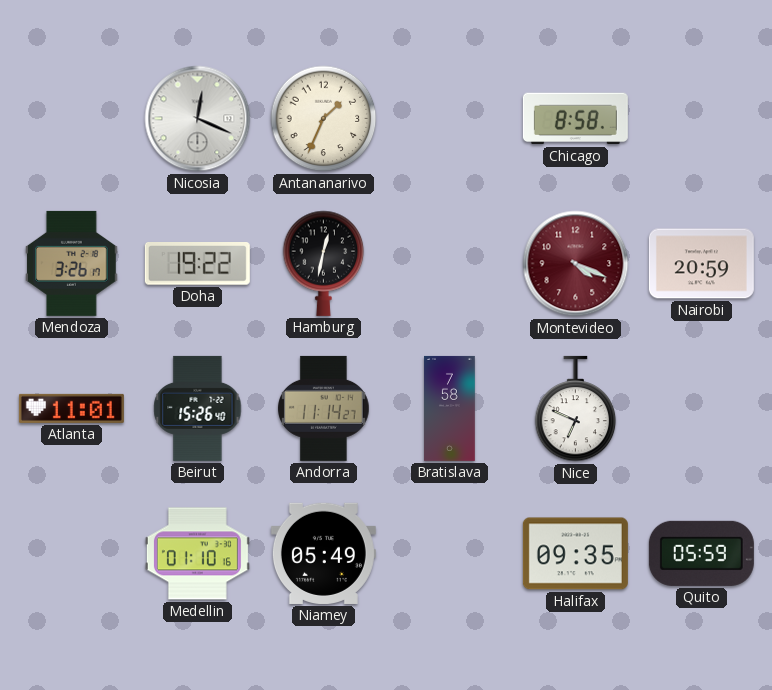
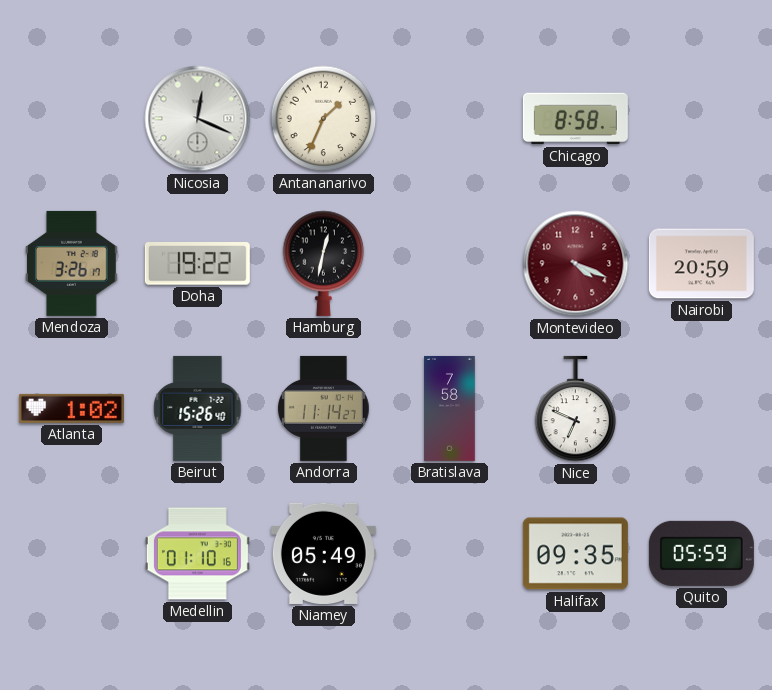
Atlanta: 11:01 -> 1:02
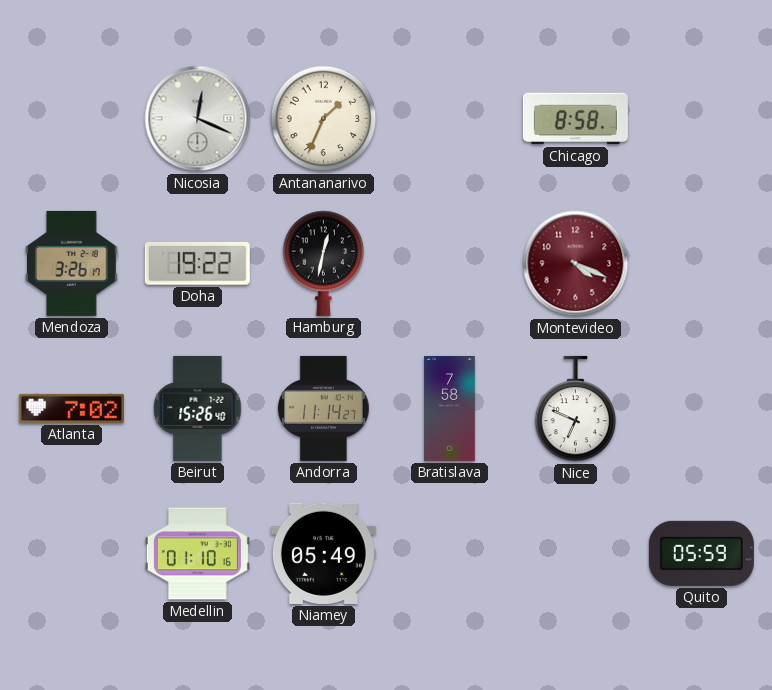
Nairobi: 20:59 -> none
Atlanta: 1:02 -> 7:02
Halifax: 09:35 -> none
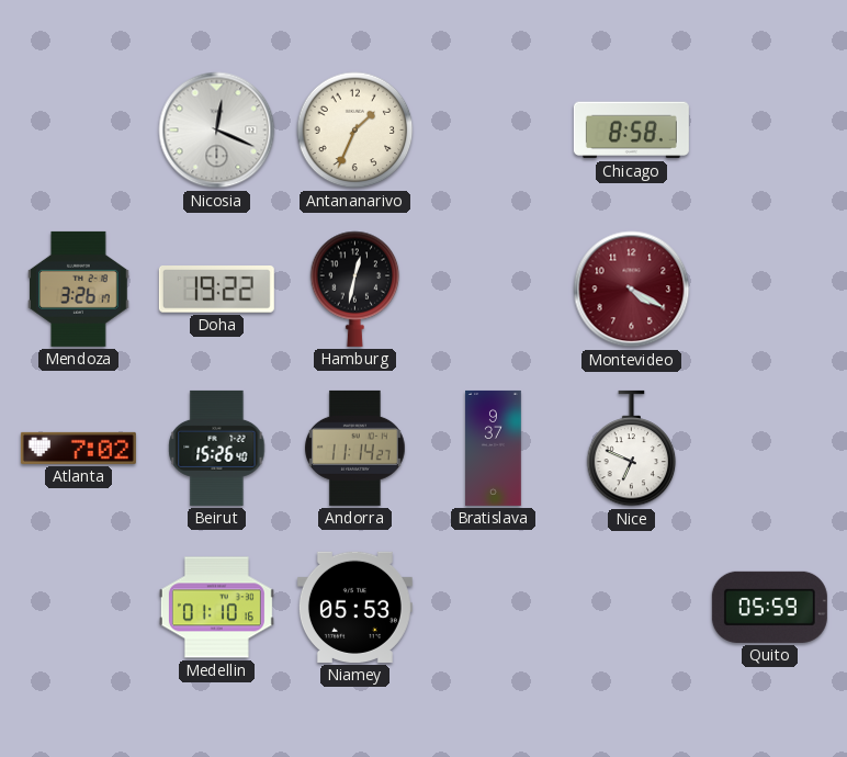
Montevideo: 4:19 -> 4:20
Bratislava: 7:58 -> 9:37
Niamey: 05:49 -> 05:53
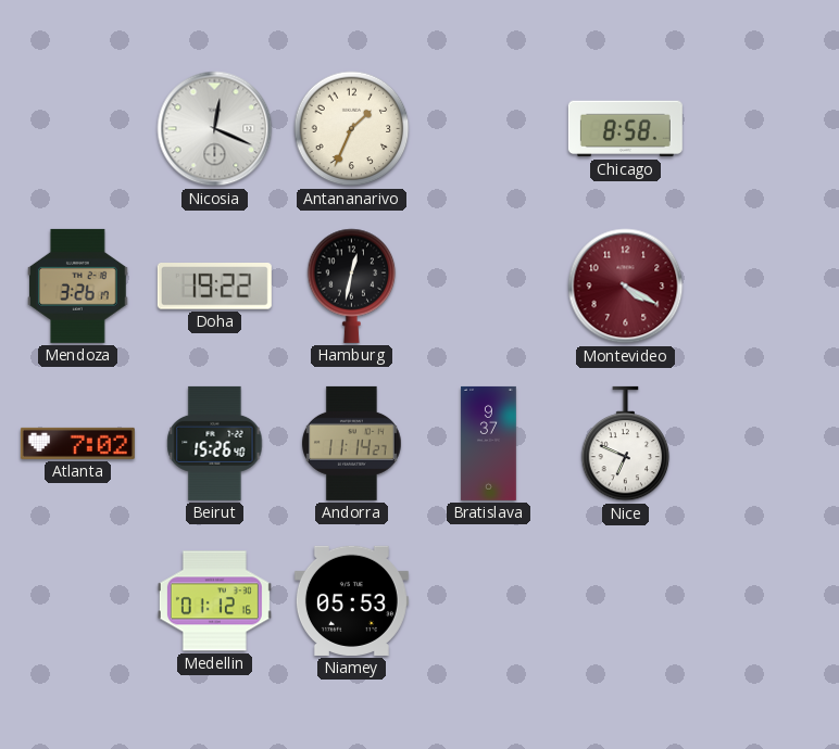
Medellin: 01:10 -> 01:12
Quito: 05:59 -> none
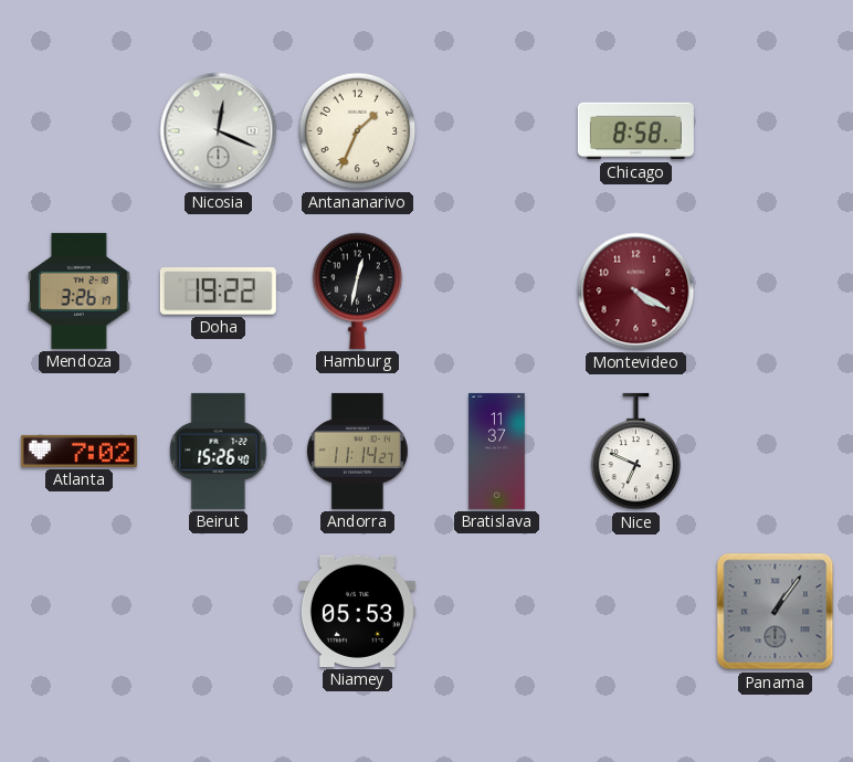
Bratislava: 9:37 -> 11:37
Medellin: 01:12 -> none
Panama: none -> 1:06
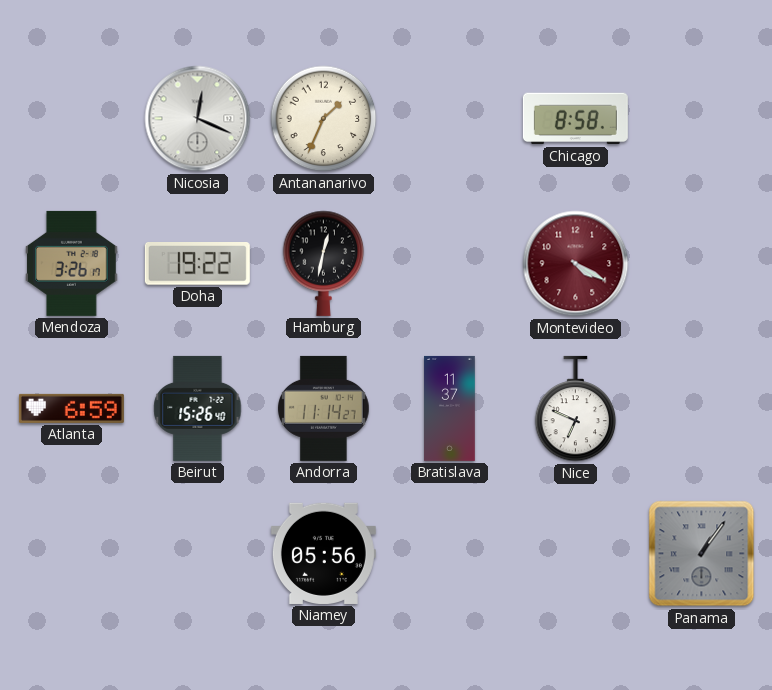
Atlanta: 7:02 -> 6:59
Niamey: 05:53 -> 05:56
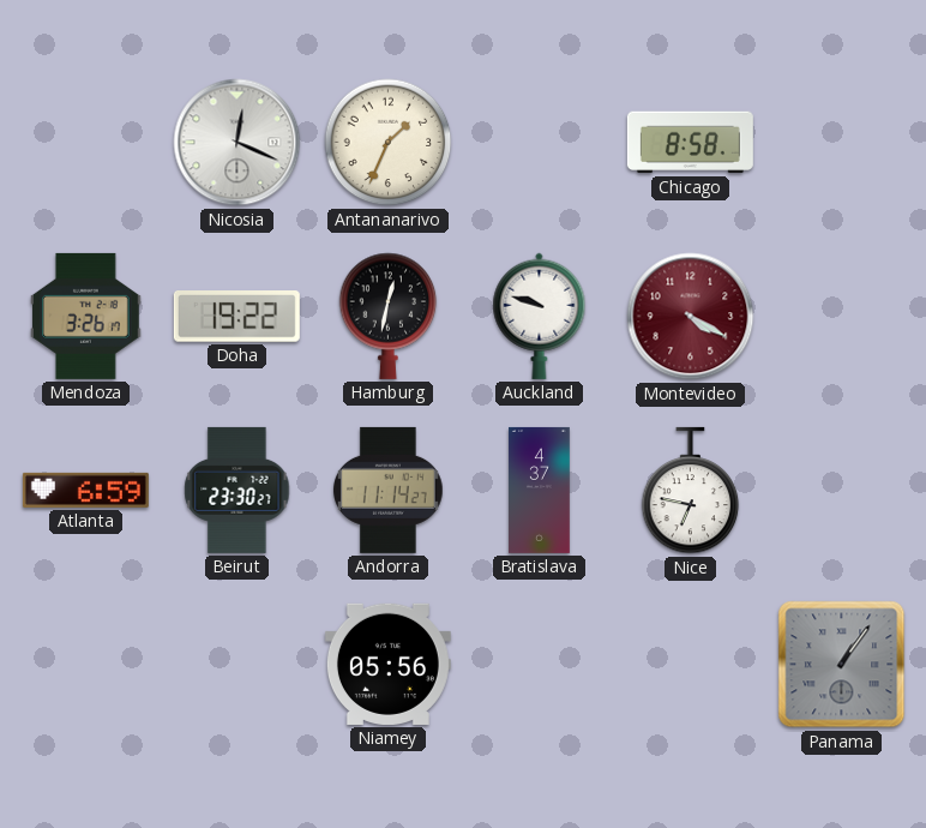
Auckland: none -> 9:48
Beirut: 15:26 -> 23:30
Bratislava: 11:37 -> 4:37
Nice: 6:49 -> 6:47
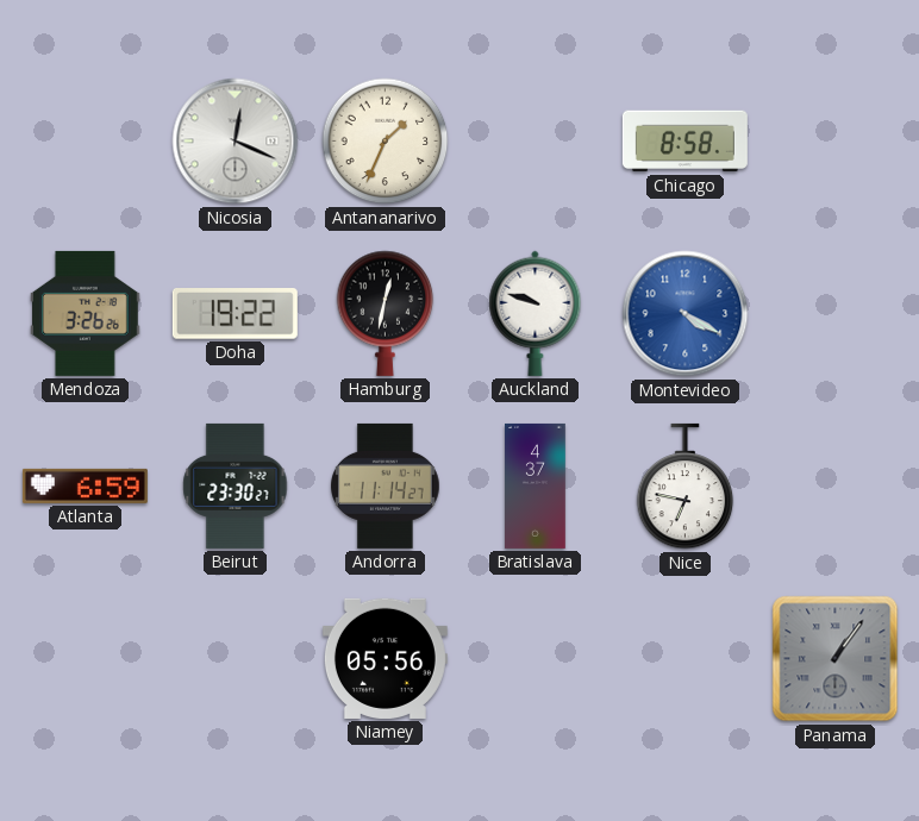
Mendoza: 3:26:17 -> 3:26:26
Montevideo dial: burgundy -> blue
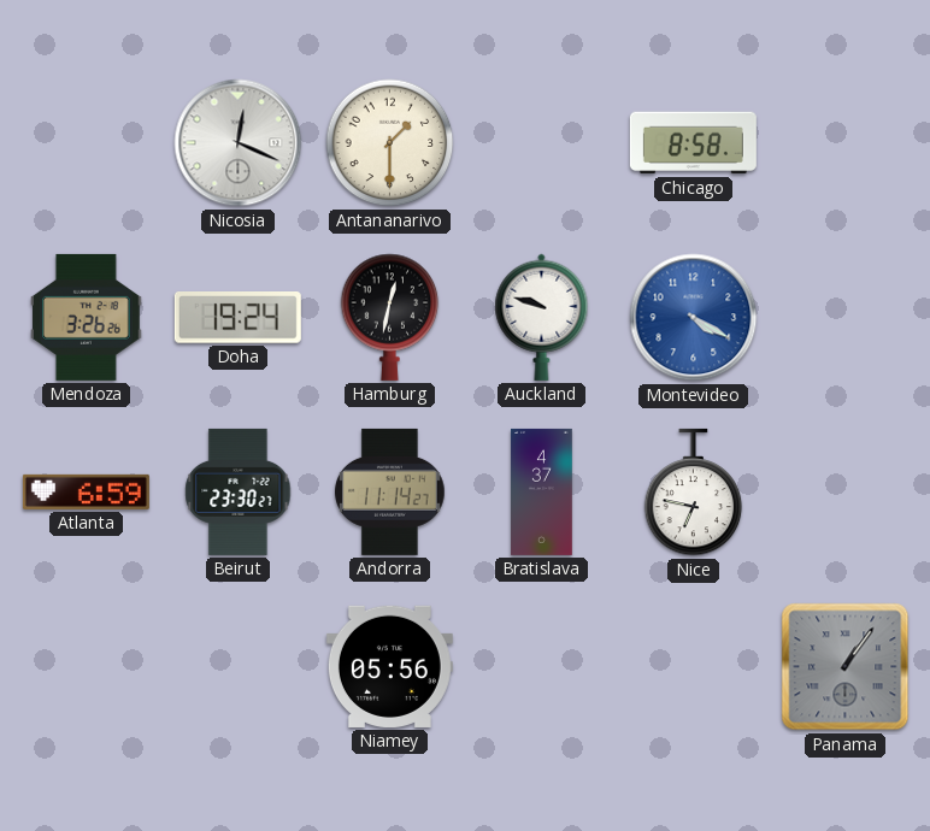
Antananarivo: 1:34 -> 1:30
Doha: 19:22 -> 19:24
